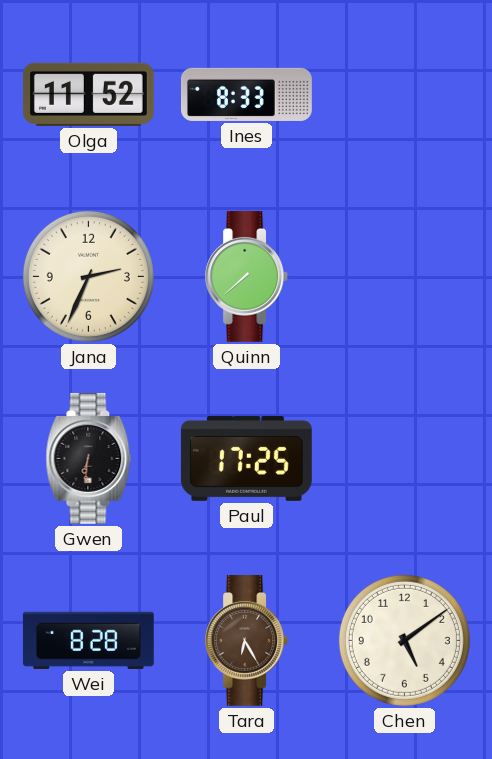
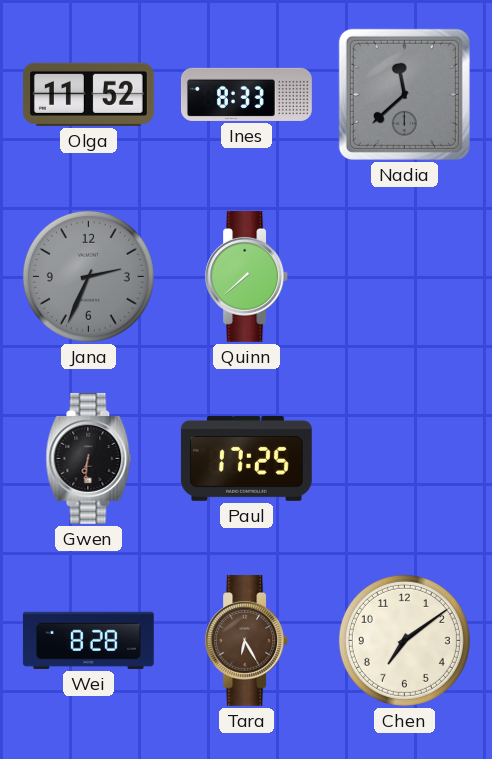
Nadia: none -> 11:38
Jana dial: cream -> grey
Chen: 5:09 -> 7:09
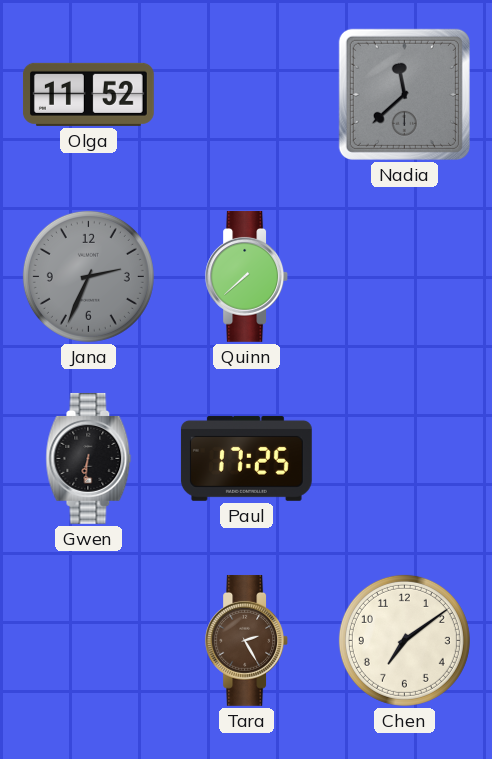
Ines: 8:33 -> none
Wei: 8:28 -> none
Tara: 6:25 -> 2:25
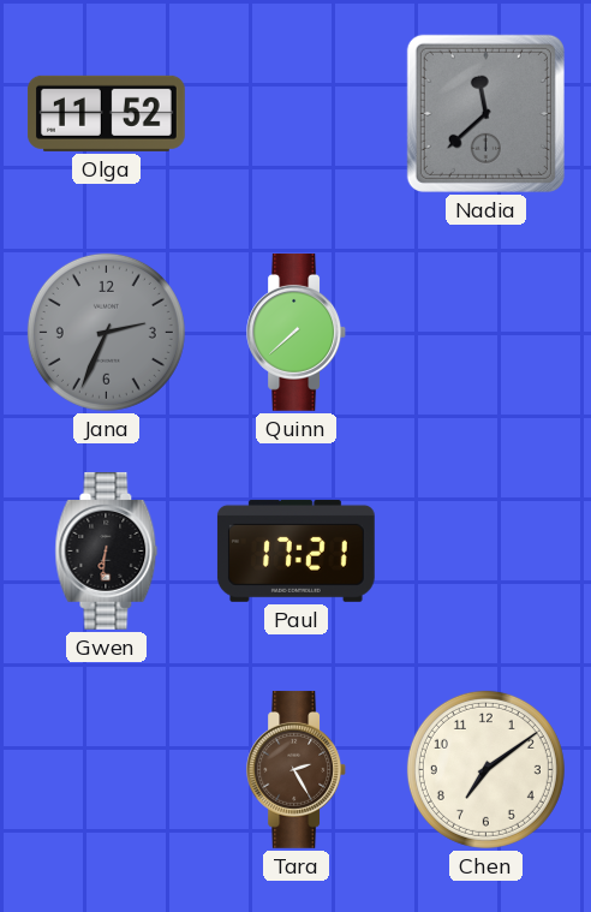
Paul: 17:25 -> 17:21
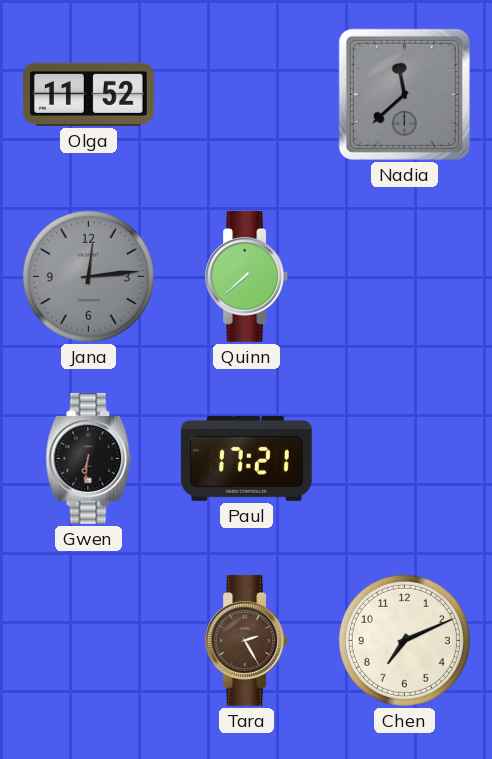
Jana: 2:34 -> 12:14
Chen: 7:09 -> 7:11
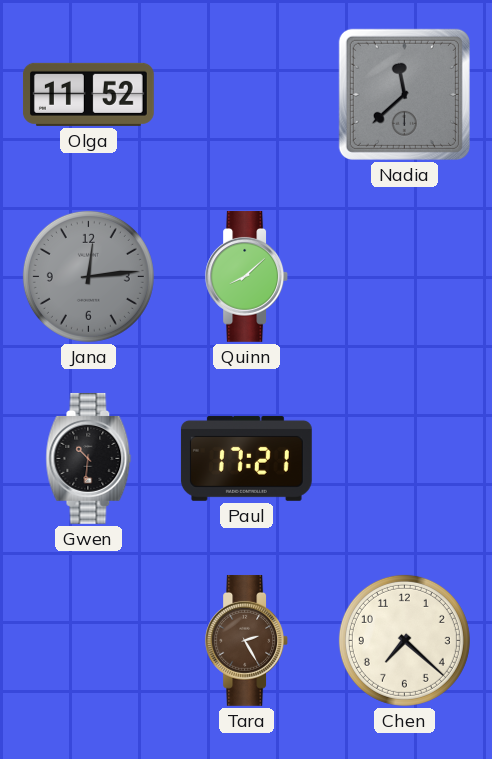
Quinn: 7:38 -> 8:08
Gwen: 6:31 -> 10:31
Chen: 7:11 -> 7:22
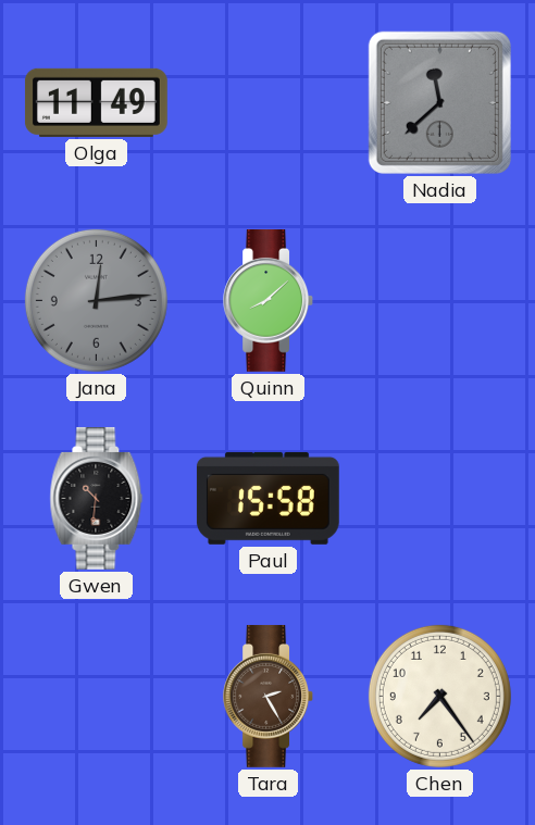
Olga: 11:52 -> 11:49
Paul: 17:21 -> 15:58
Chen: 7:22 -> 7:24
